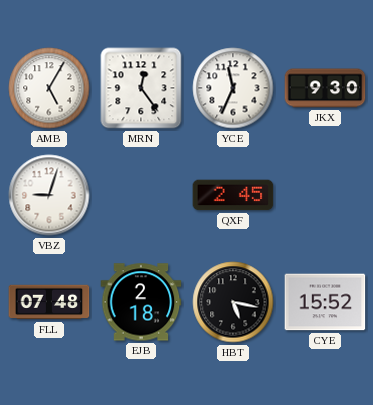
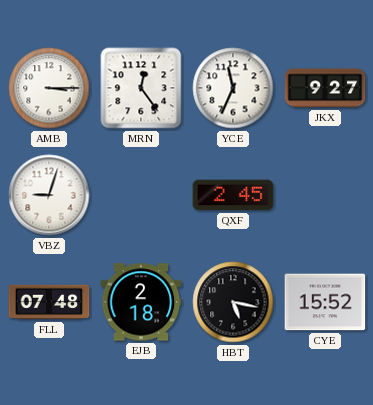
AMB: 5:05 -> 3:15
JKX: 9:30 -> 9:27
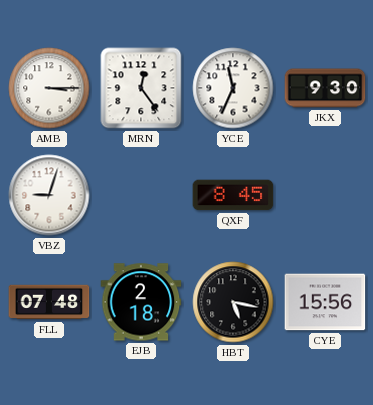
JKX: 9:27 -> 9:30
QXF: 2:45 -> 8:45
CYE: 15:52 -> 15:56
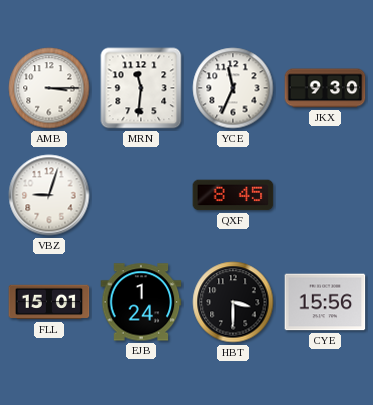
MRN: 12:24 -> 11:31
FLL: 07:48 -> 15:01
EJB: 2:18 -> 1:24
HBT: 5:17 -> 3:30
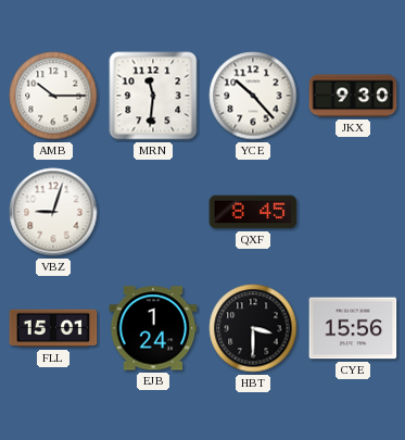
AMB: 3:15 -> 10:15
YCE: 11:34 -> 10:23
